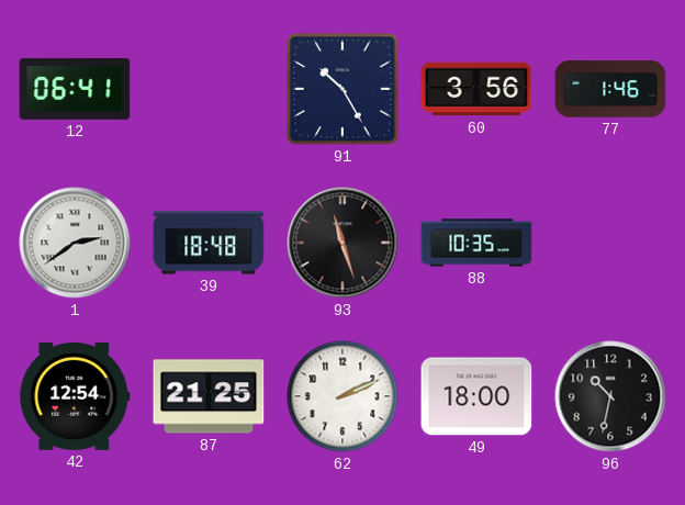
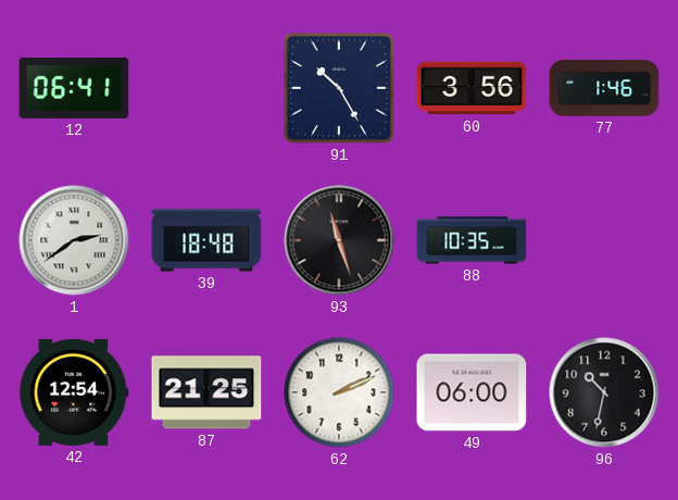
49: 18:00 -> 06:00
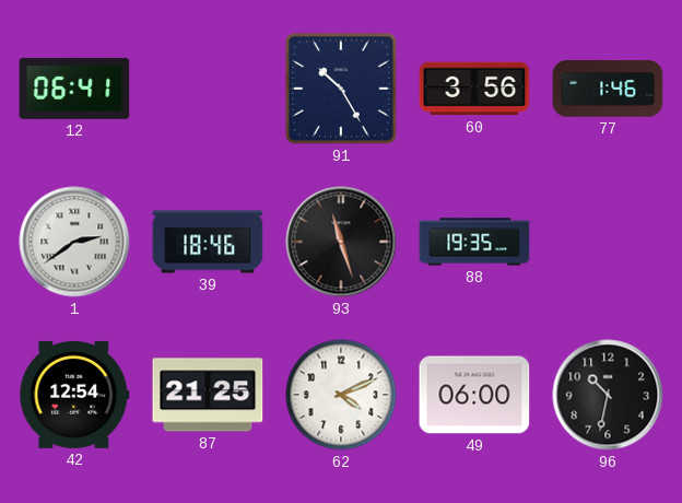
39: 18:48 -> 18:46
88: 10:35 -> 19:35
62: 2:11 -> 4:11
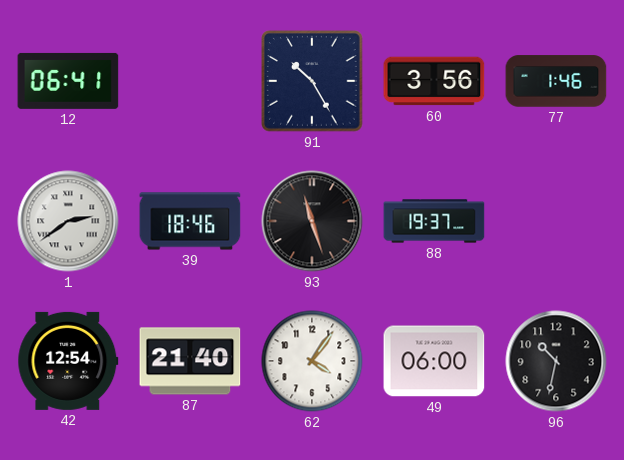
88: 19:35 -> 19:37
87: 21:25 -> 21:40
62: 4:11 -> 4:06
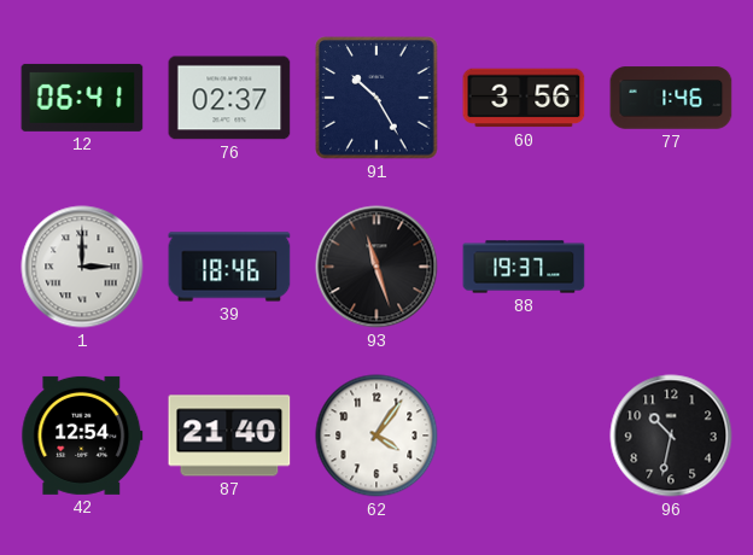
76: none -> 02:37
1: 2:39 -> 3:00
49: 06:00 -> none
